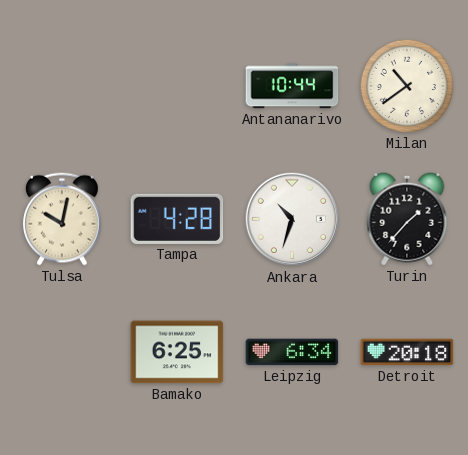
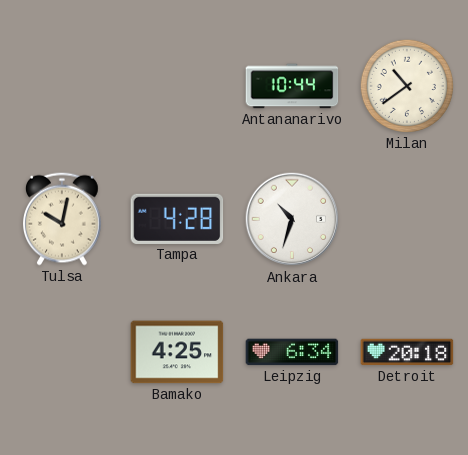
Turin: 1:37 -> none
Bamako: 6:25 -> 4:25
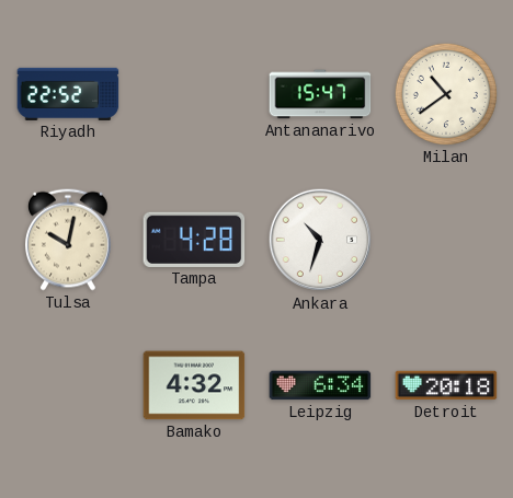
Riyadh: none -> 22:52
Antananarivo: 10:44 -> 15:47
Bamako: 4:25 -> 4:32
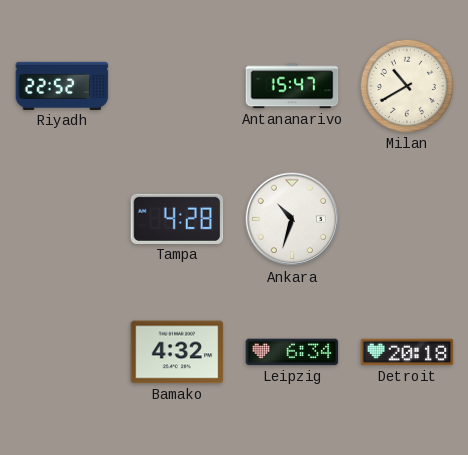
Milan: 10:39 -> 10:40
Tulsa: 10:02 -> none
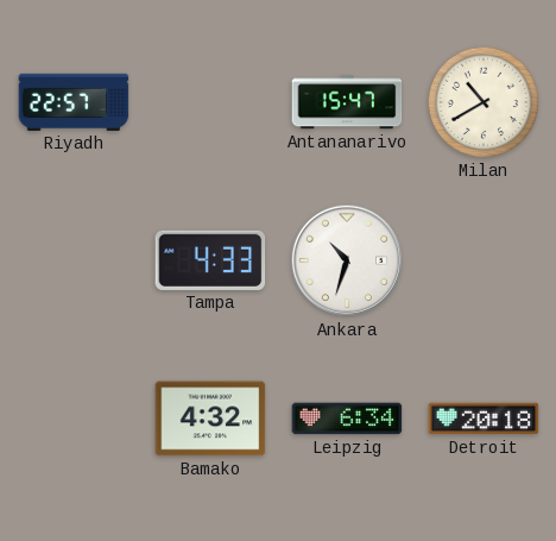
Riyadh: 22:52 -> 22:57
Tampa: 4:28 -> 4:33
